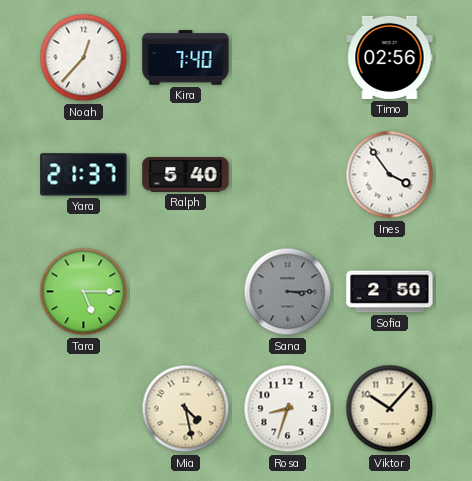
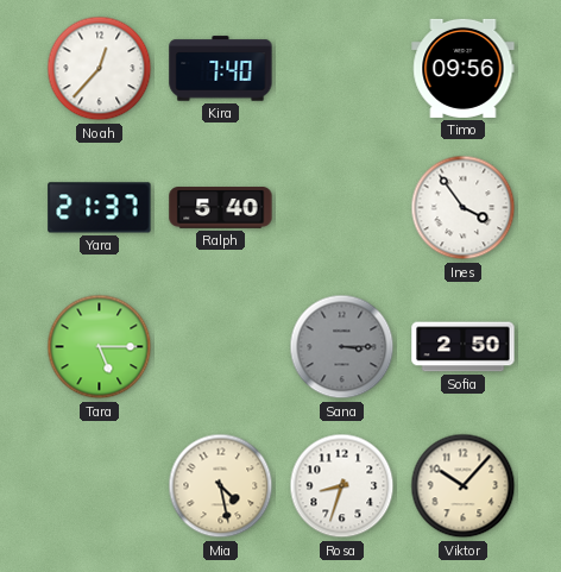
Timo: 02:56 -> 09:56
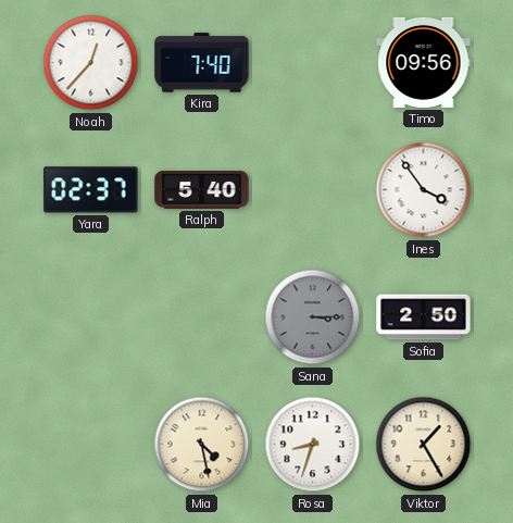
Yara: 21:37 -> 02:37
Tara: 5:15 -> none
Viktor: 10:07 -> 1:25
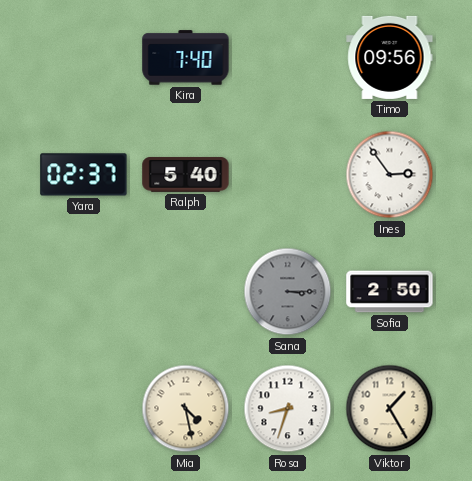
Noah: 12:37 -> none
Ines: 3:54 -> 2:54
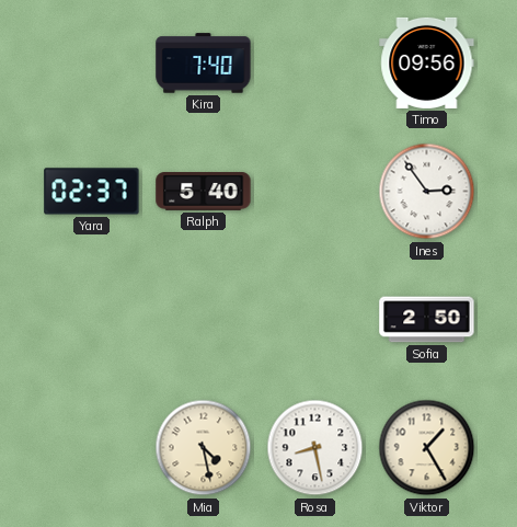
Sana: 3:15 -> none
Rosa: 8:33 -> 8:28
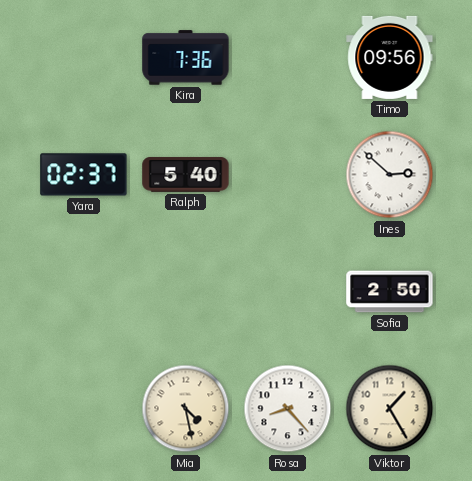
Kira: 7:40 -> 7:36
Ines: 2:54 -> 2:52
Rosa: 8:28 -> 8:23
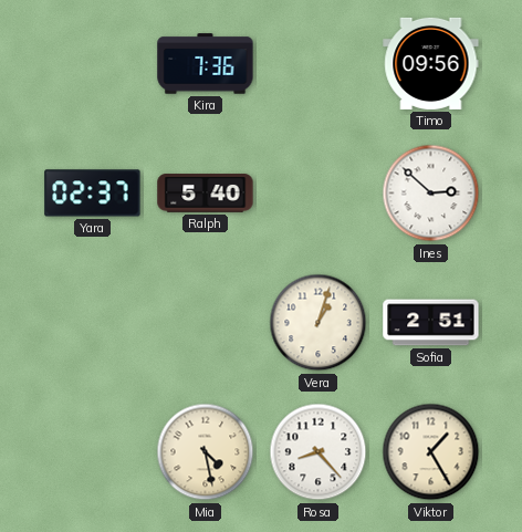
Vera: none -> 1:03
Sofia: 2:50 -> 2:51
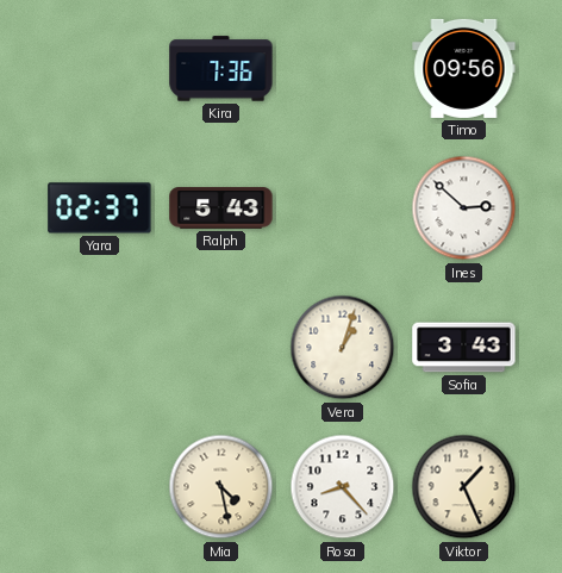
Ralph: 5:40 -> 5:43
Sofia: 2:51 -> 3:43
Viktor: 1:25 -> 1:26
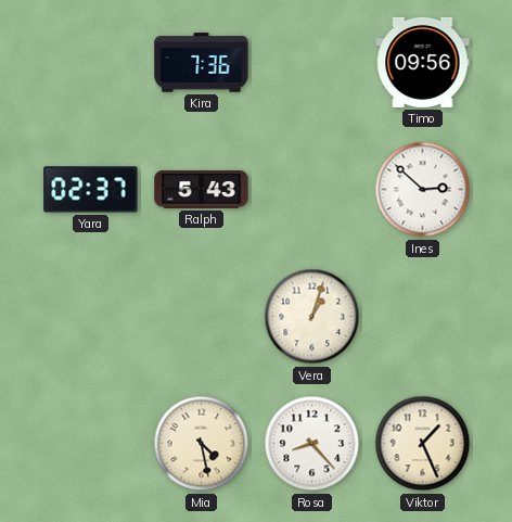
Sofia: 3:43 -> none
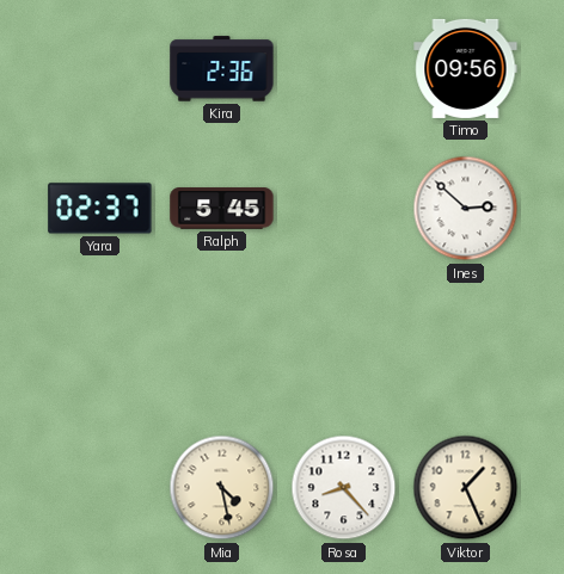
Kira: 7:36 -> 2:36
Ralph: 5:43 -> 5:45
Vera: 1:03 -> none
